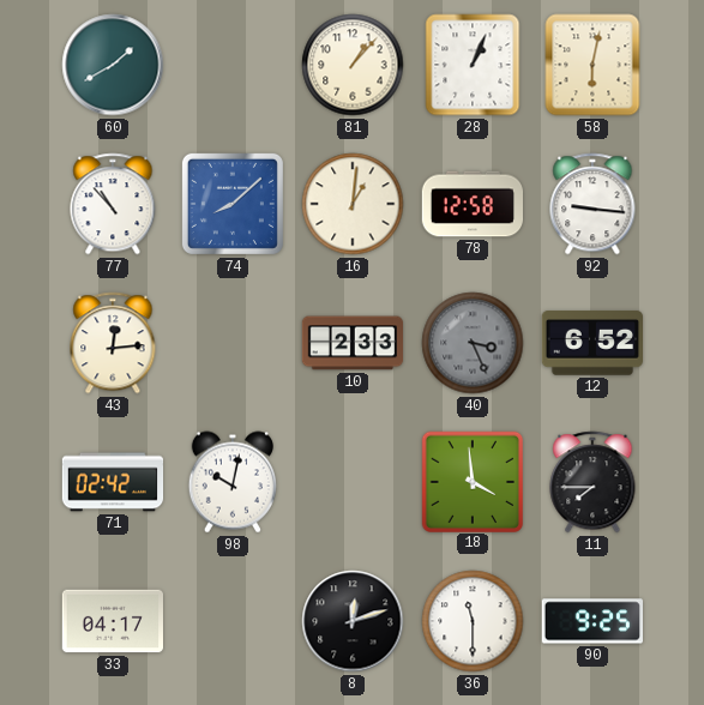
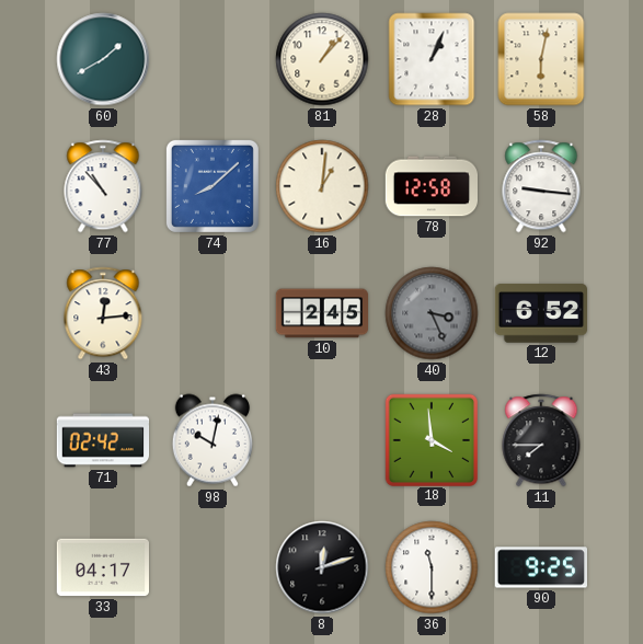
10: 2:33 -> 2:45
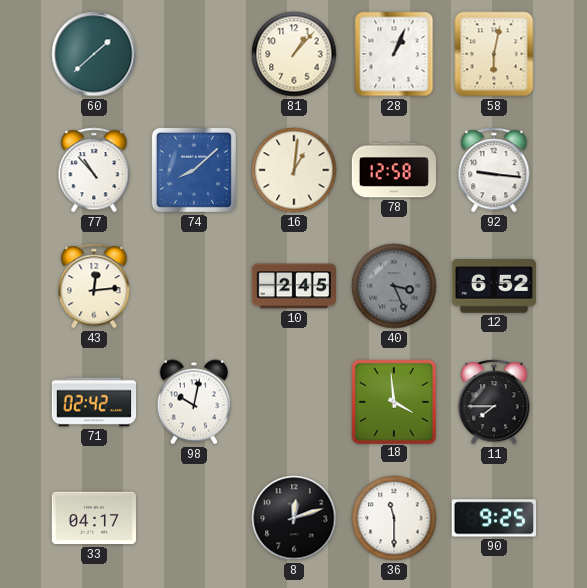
60: 1:40 -> 1:38
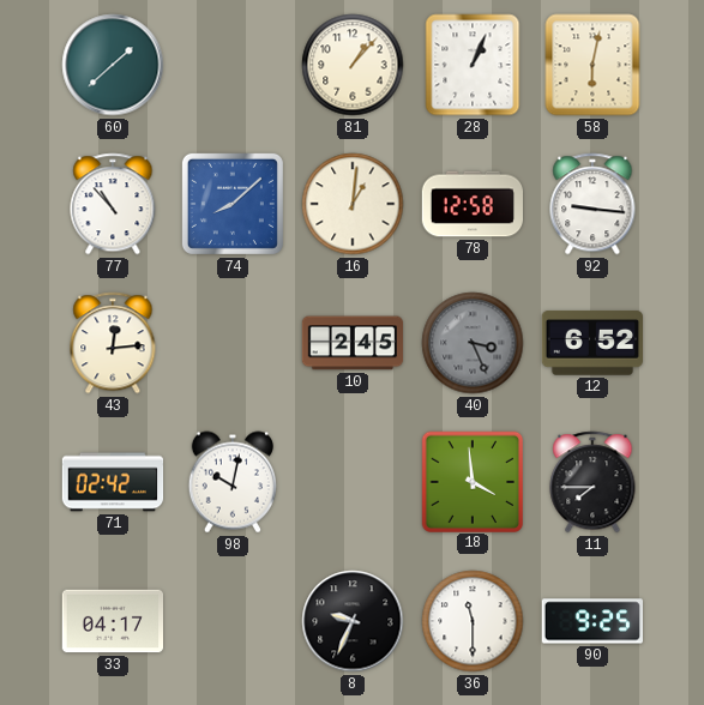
8: 12:12 -> 9:34
